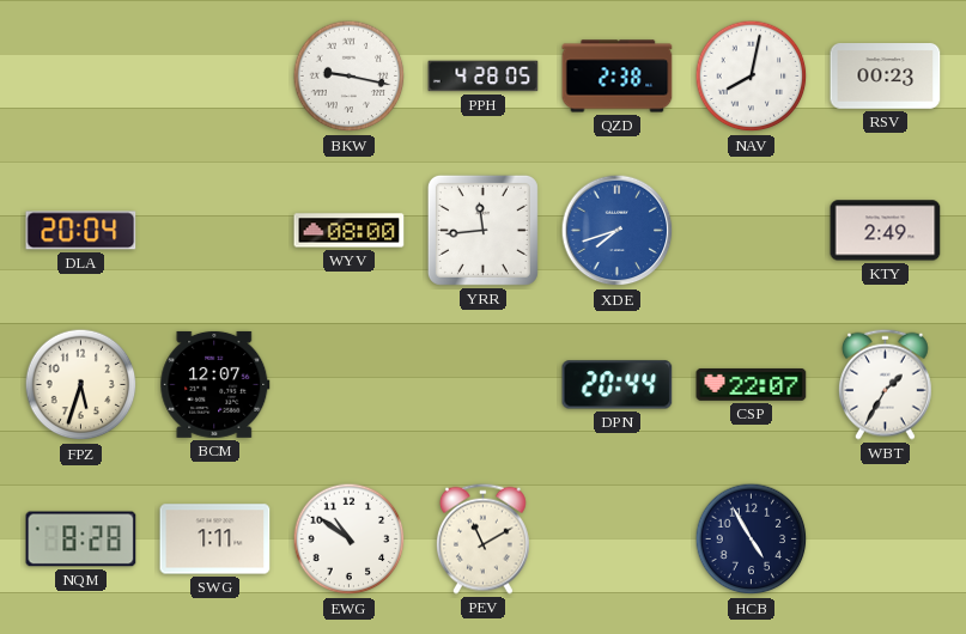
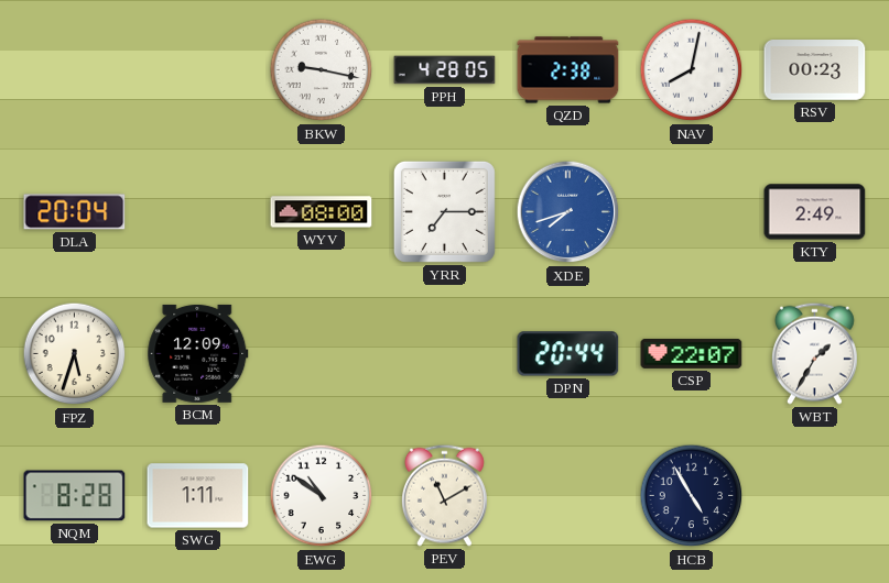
YRR: 11:44 -> 7:15
BCM: 12:07 -> 12:09
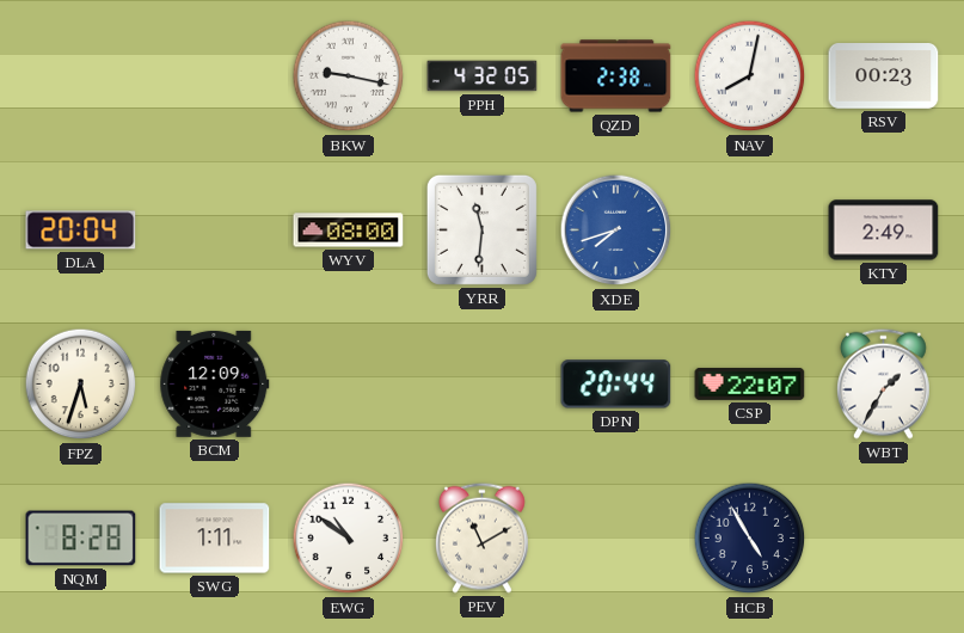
PPH: 4:28 -> 4:32
YRR: 7:15 -> 11:31
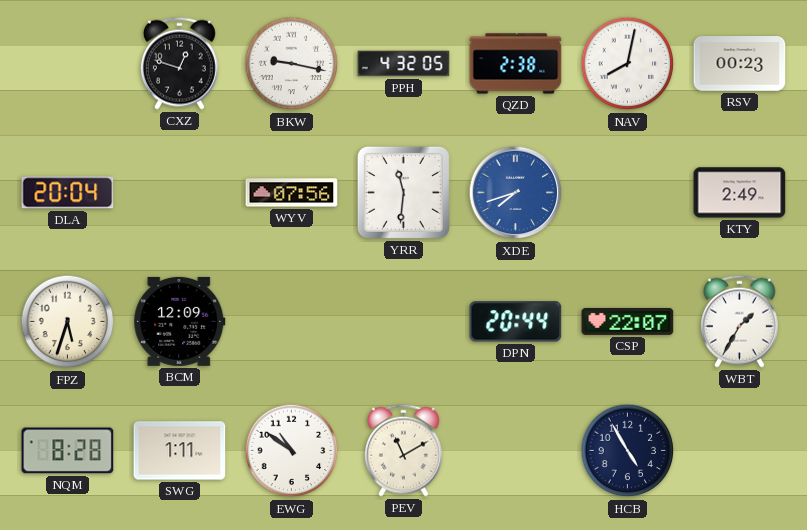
CXZ: none -> 12:48
WYV: 08:00 -> 07:56
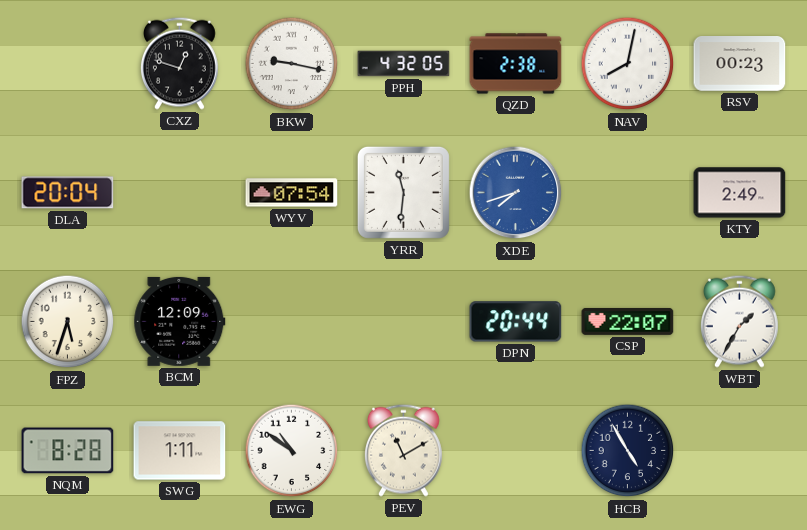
WYV: 07:56 -> 07:54
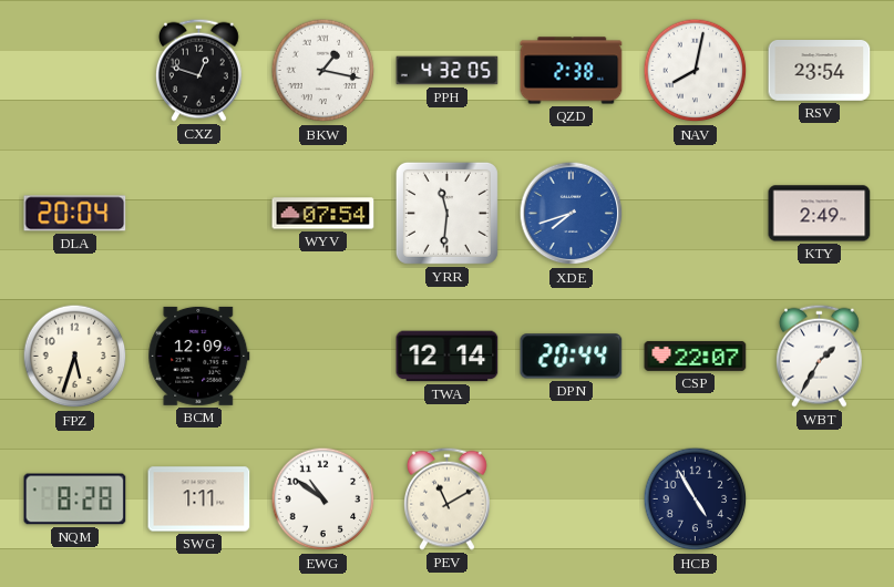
BKW: 9:17 -> 1:17
RSV: 00:23 -> 23:54
TWA: none -> 12:14
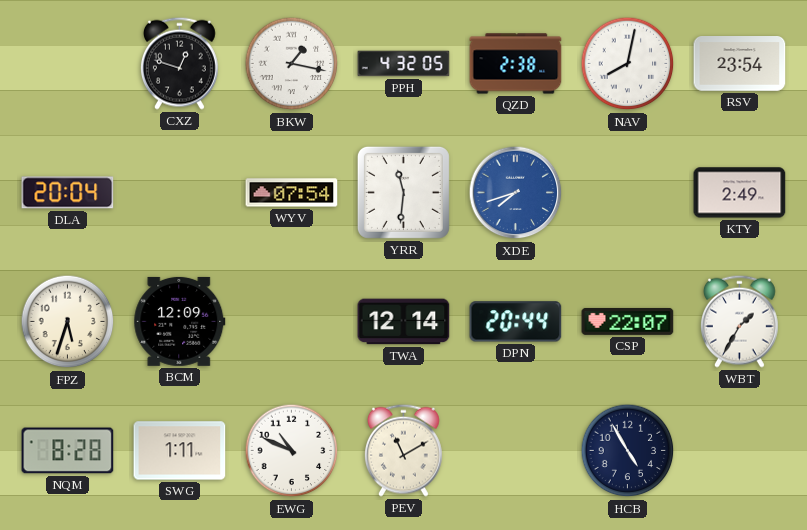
EWG: 10:51 -> 10:49
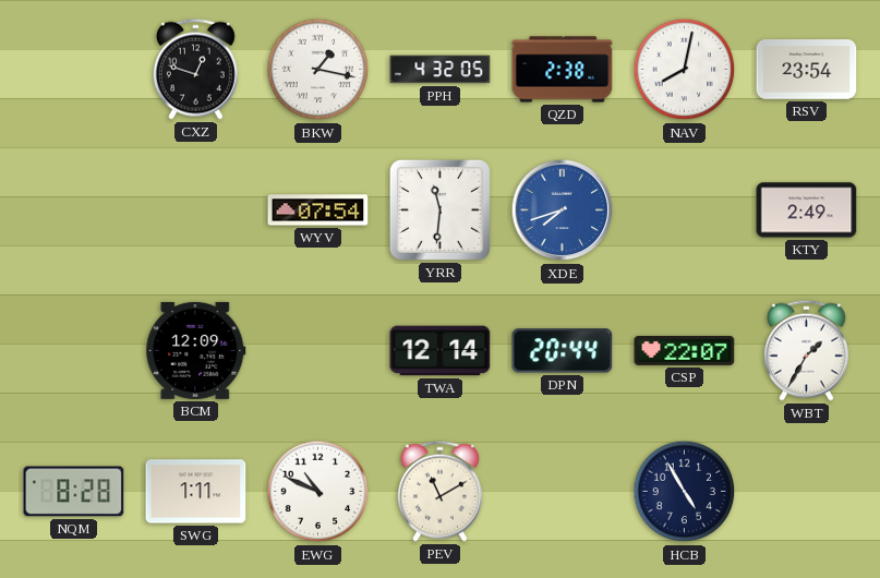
DLA: 20:04 -> none
FPZ: 5:33 -> none
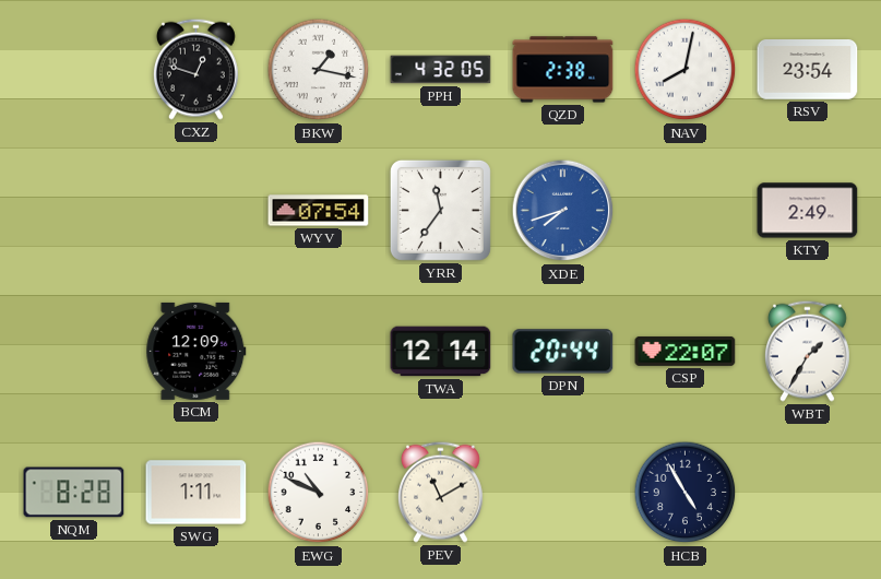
YRR: 11:31 -> 11:36
